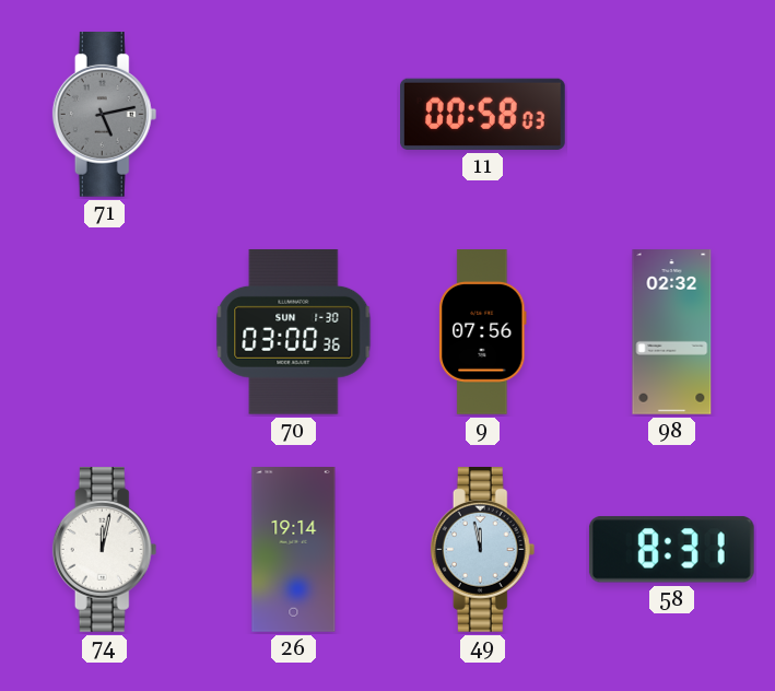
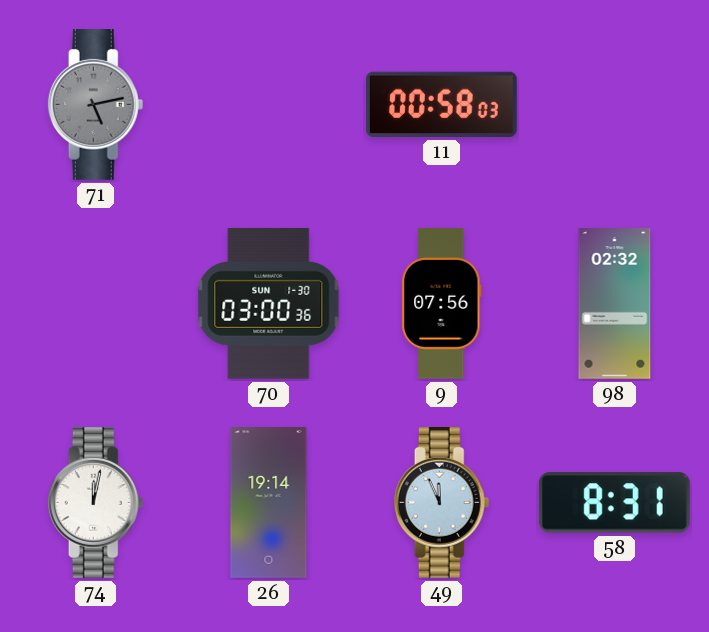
49: 11:58 -> 11:56
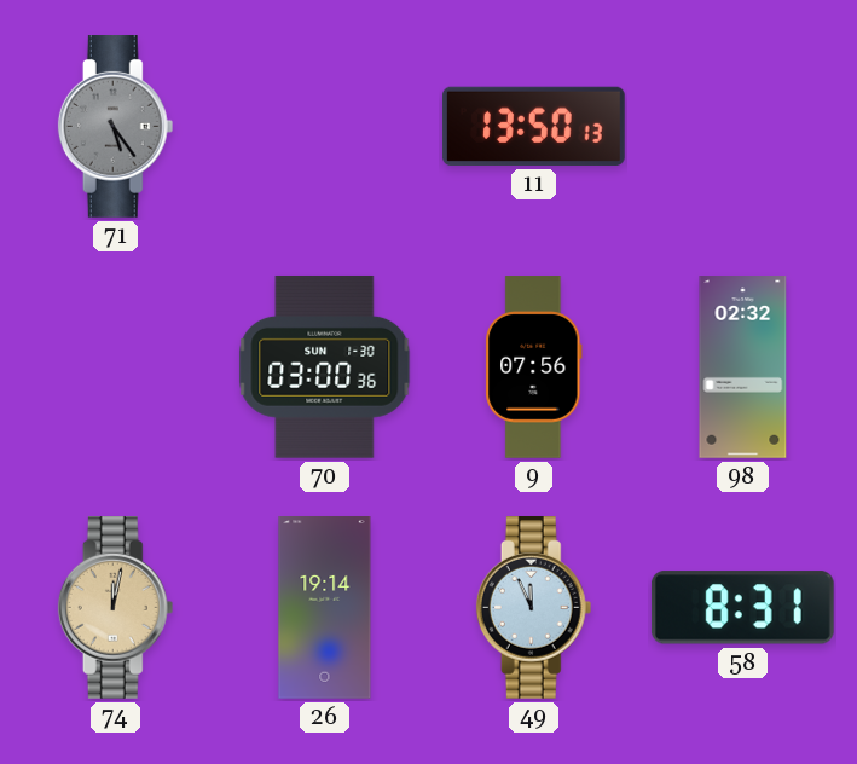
71: 5:13 -> 5:24
11: 00:58 -> 13:50
74 dial: white -> champagne
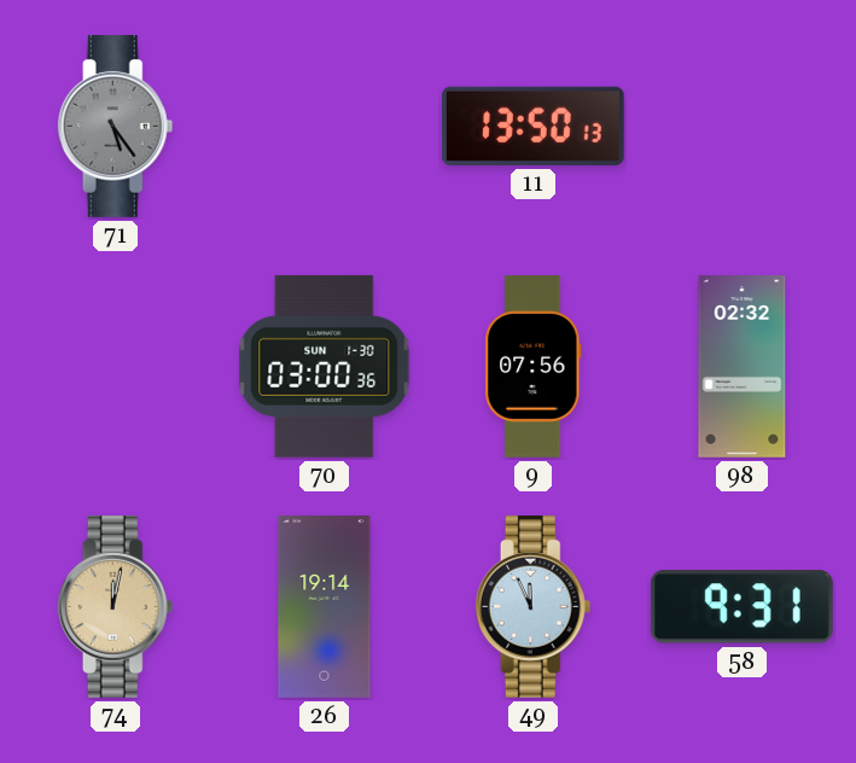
58: 8:31 -> 9:31
